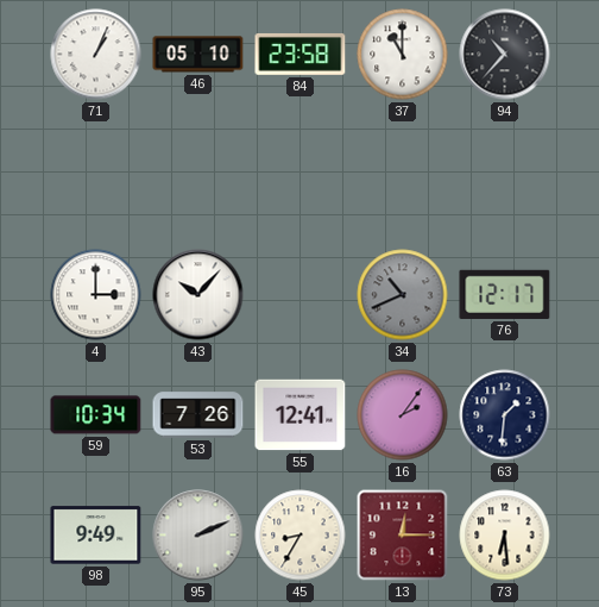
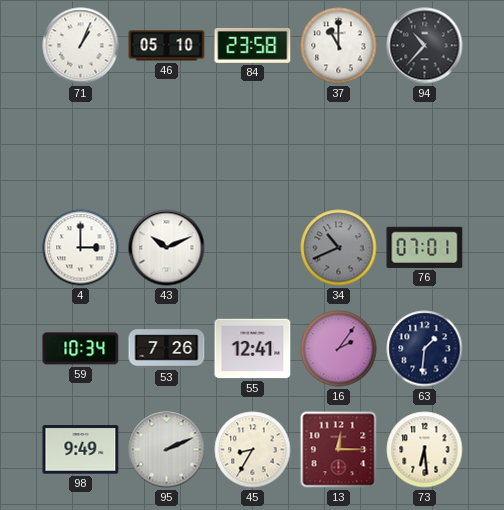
43: 10:07 -> 10:11
76: 12:17 -> 07:01
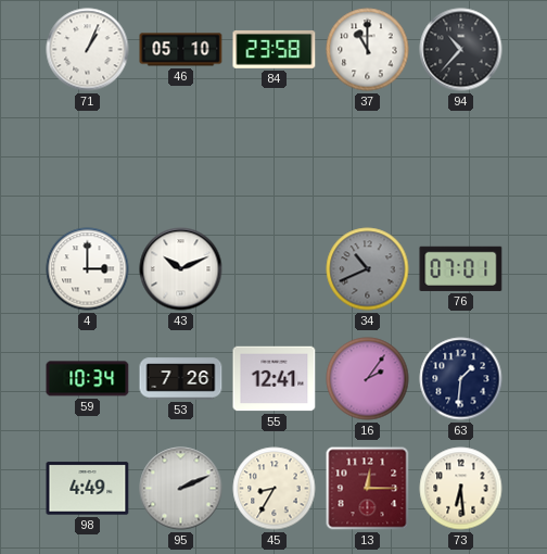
98: 9:49 -> 4:49
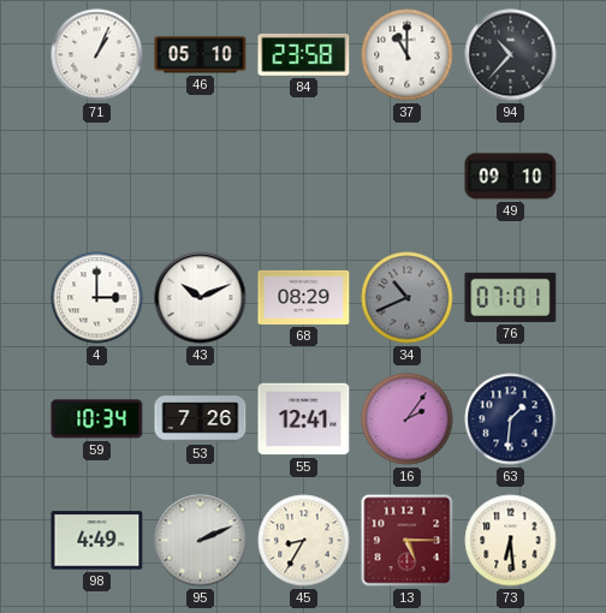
49: none -> 09:10
68: none -> 08:29
13: 12:15 -> 5:15
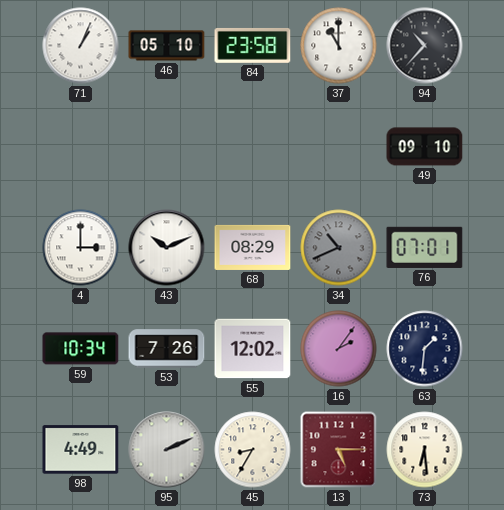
55: 12:41 -> 12:02
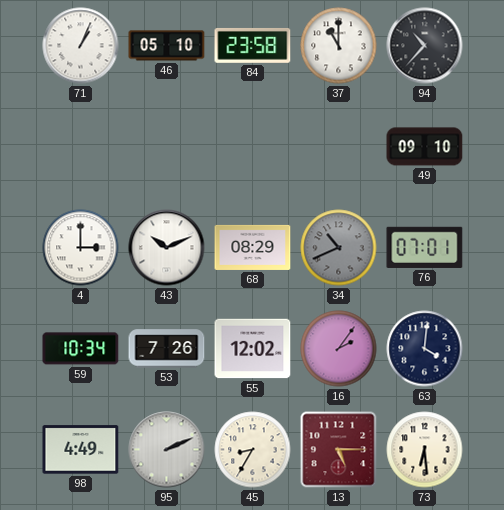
63: 1:31 -> 4:01
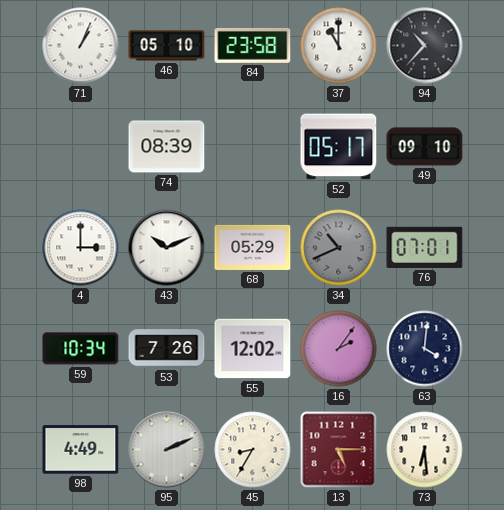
74: none -> 08:39
52: none -> 05:17
68: 08:29 -> 05:29
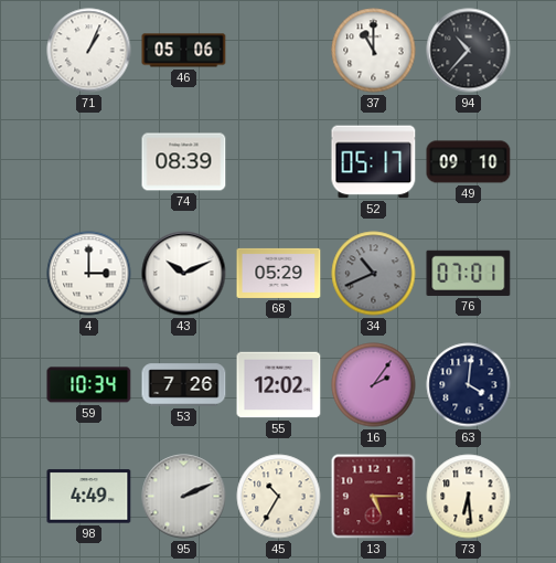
46: 05:10 -> 05:06
84: 23:58 -> none
45: 8:35 -> 10:35
